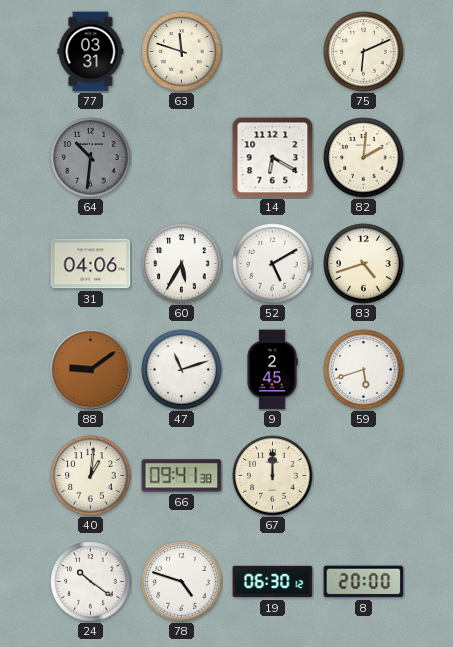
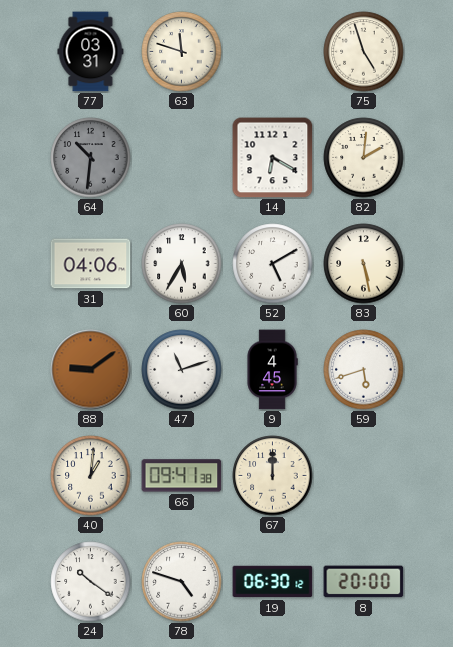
75: 6:11 -> 4:57
83: 4:42 -> 5:28
9: 2:45 -> 4:45
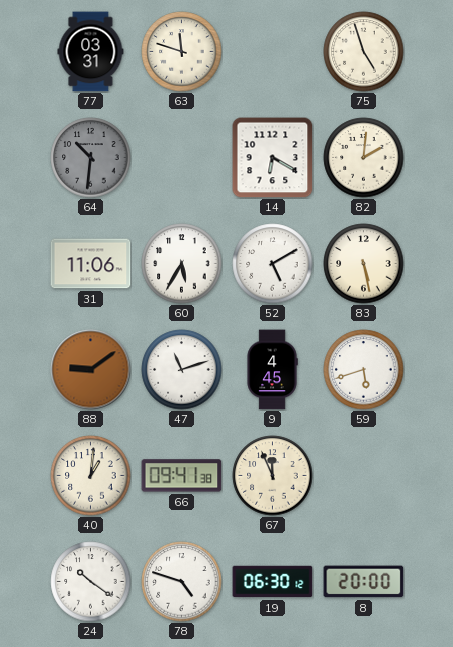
31: 04:06 -> 11:06
67: 12:00 -> 11:56
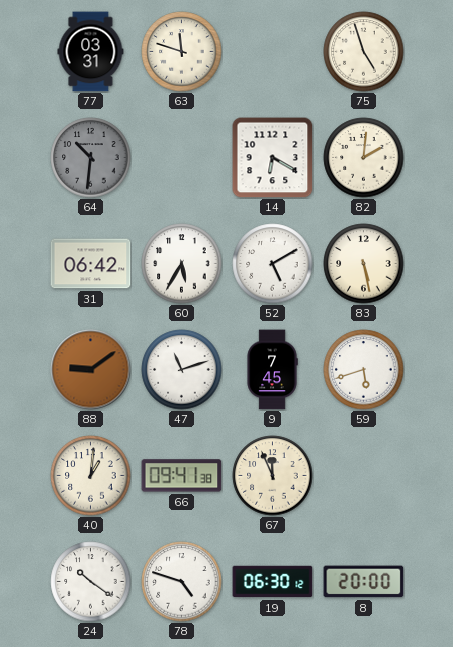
31: 11:06 -> 06:42
9: 4:45 -> 7:45
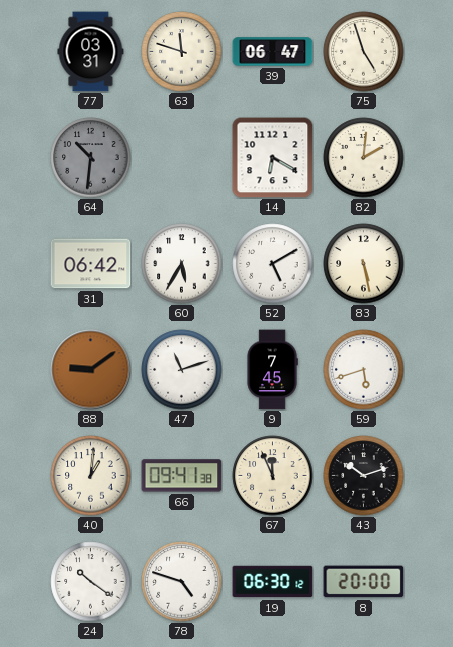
39: none -> 06:47
43: none -> 10:12
